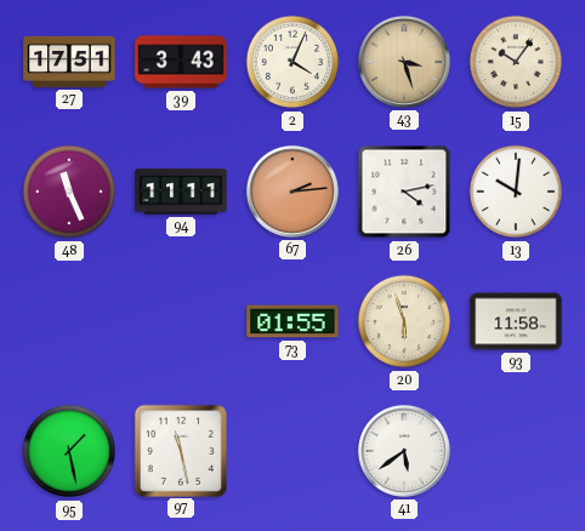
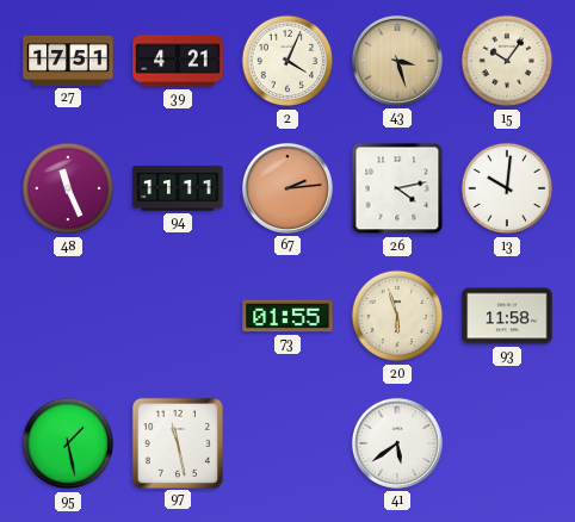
39: 3:43 -> 4:21
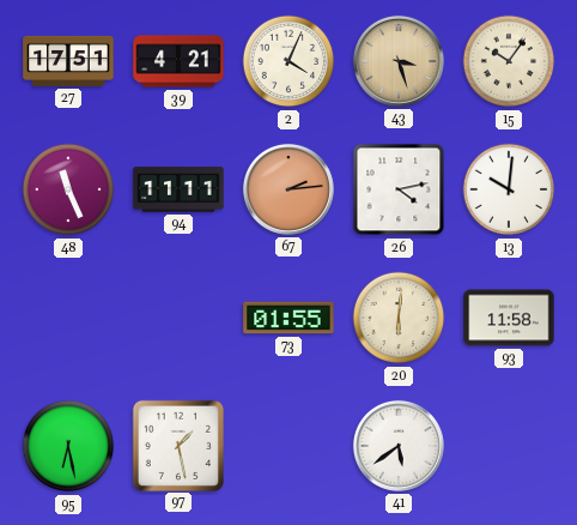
20: 5:57 -> 6:01
95: 1:28 -> 6:28
97: 11:28 -> 1:28
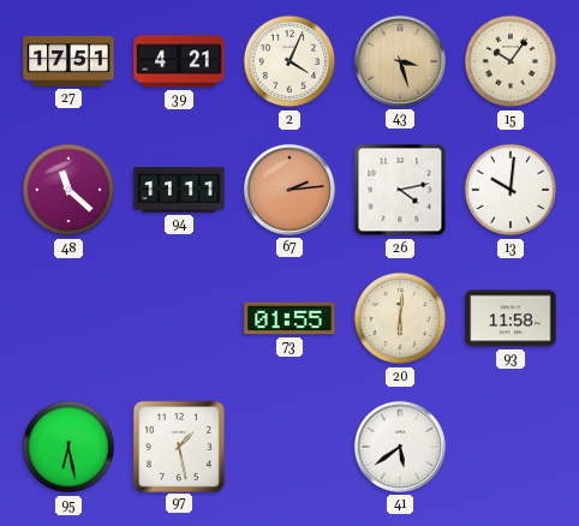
48: 11:26 -> 11:22
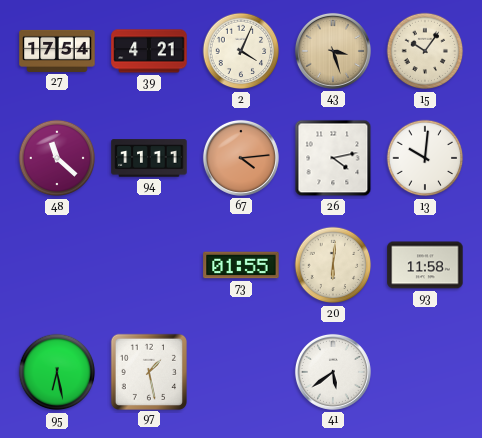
27: 17:51 -> 17:54
67: 2:14 -> 4:14
